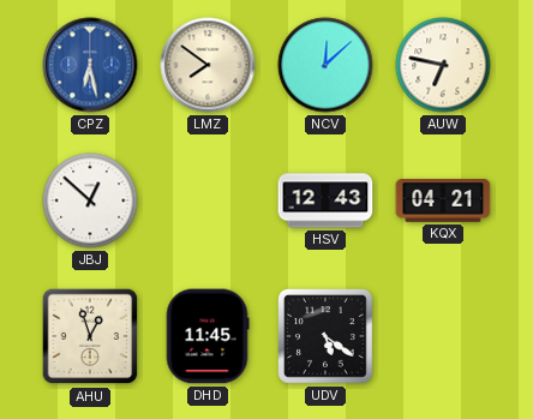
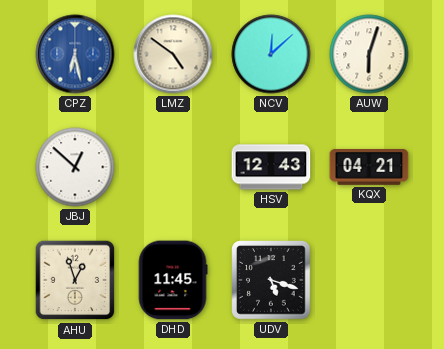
LMZ: 7:51 -> 4:51
AUW: 6:47 -> 6:03
UDV: 5:21 -> 5:18
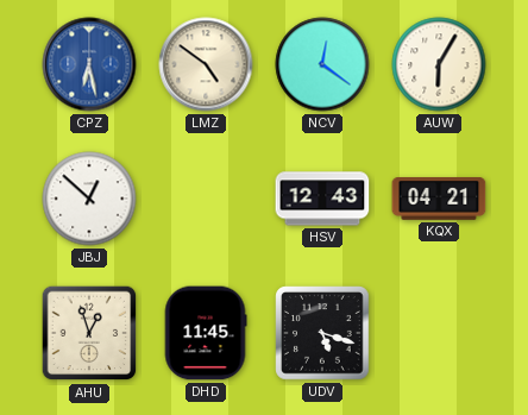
NCV: 12:08 -> 12:21
AUW: 6:03 -> 6:05
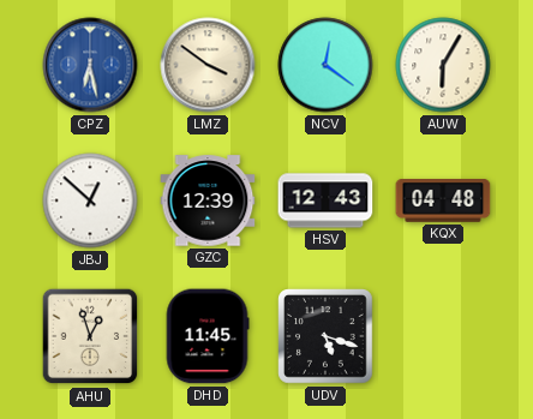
LMZ: 4:51 -> 3:51
GZC: none -> 12:39
KQX: 04:21 -> 04:48
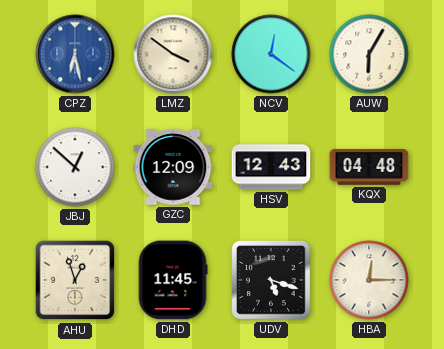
GZC: 12:39 -> 12:09
HBA: none -> 12:15
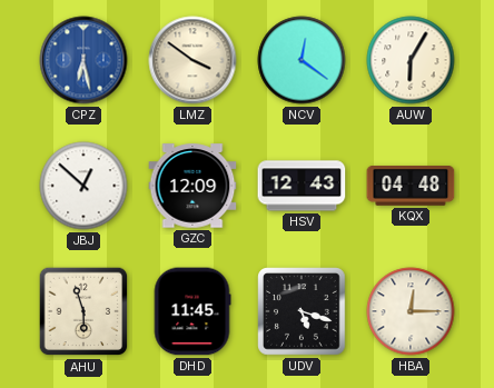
AHU: 12:57 -> 5:57
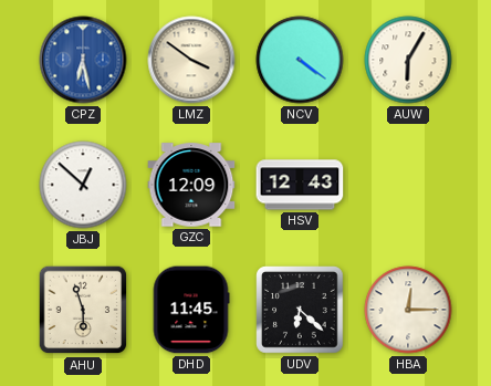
NCV: 12:21 -> 4:21
KQX: 04:48 -> none
UDV: 5:18 -> 6:22
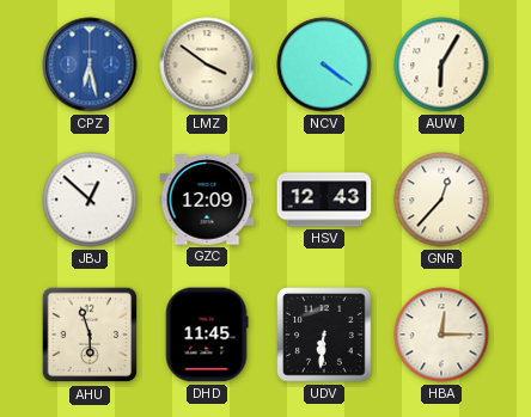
GNR: none -> 12:37
UDV: 6:22 -> 6:31
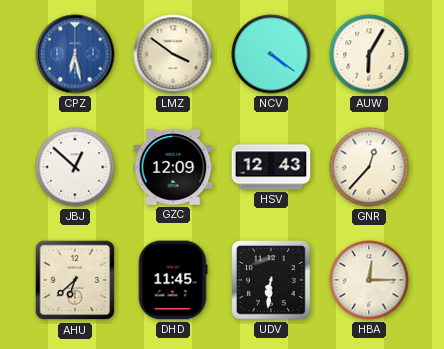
AHU: 5:57 -> 6:38
